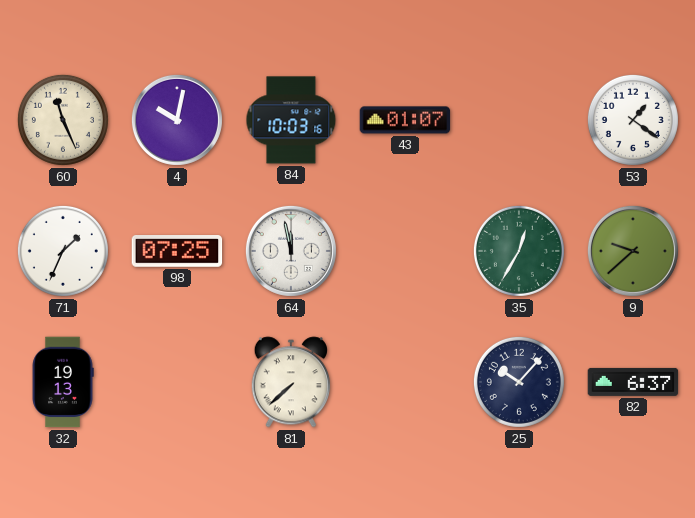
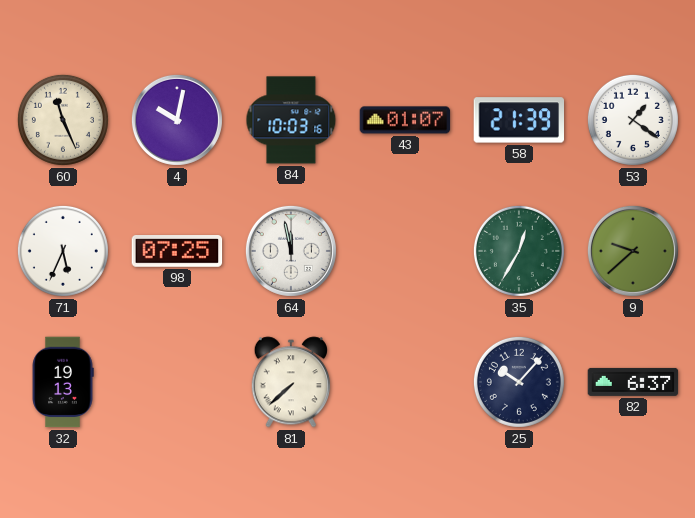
58: none -> 21:39
71: 1:34 -> 5:34
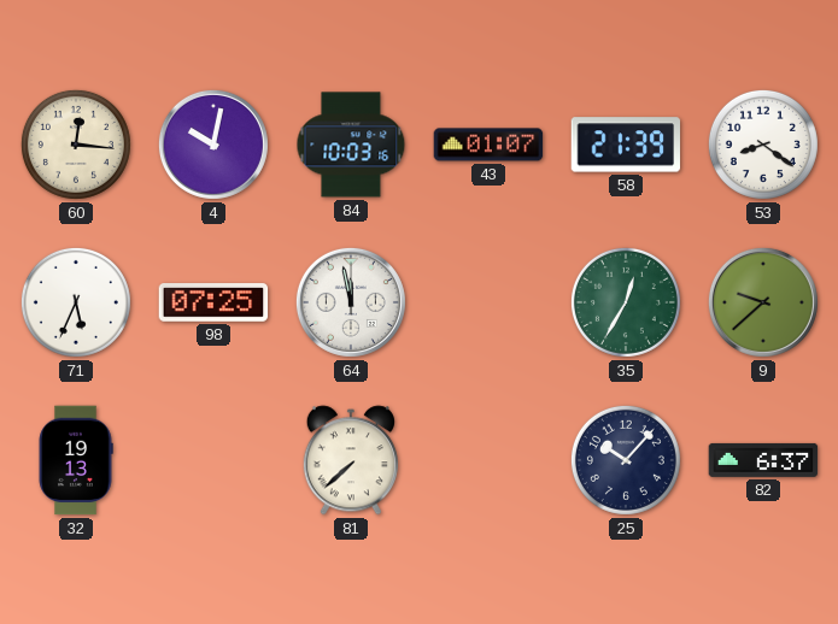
60: 11:26 -> 12:16
53: 1:21 -> 8:21
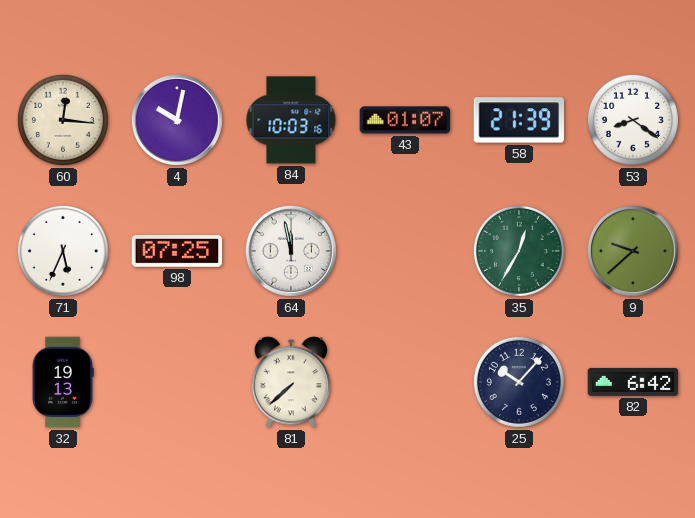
82: 6:37 -> 6:42
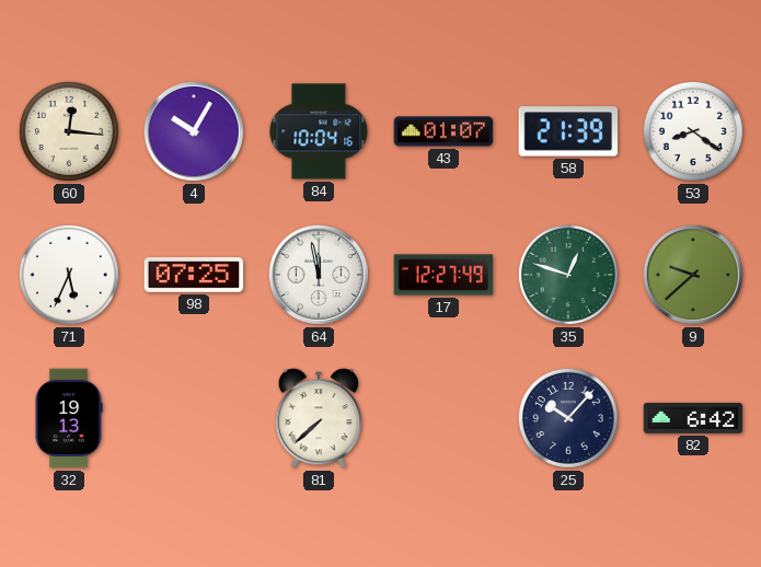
4: 10:02 -> 10:05
84: 10:03 -> 10:04
17: none -> 12:27
35: 12:35 -> 12:48
